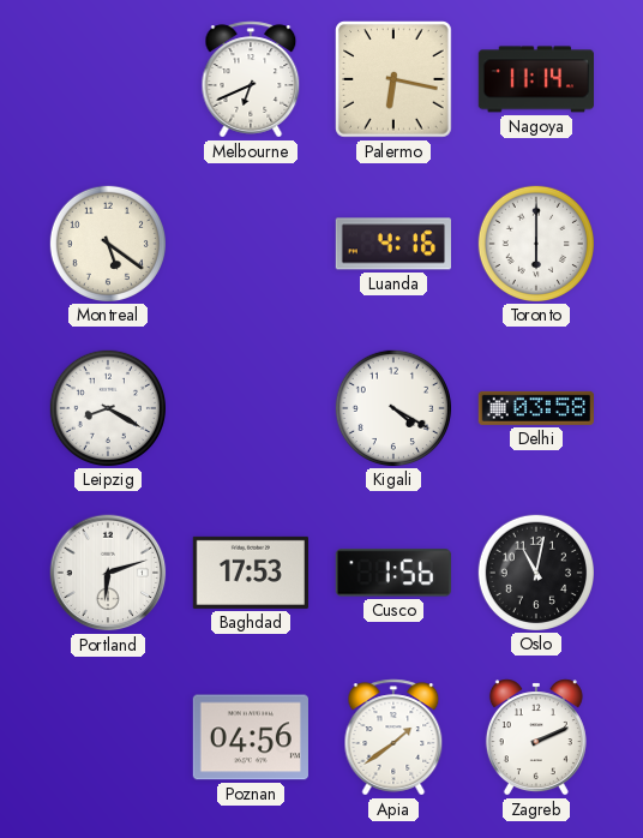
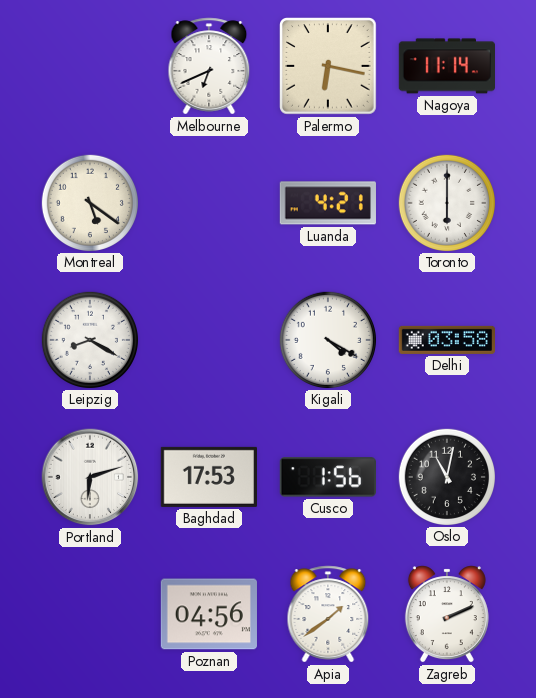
Luanda: 4:16 -> 4:21
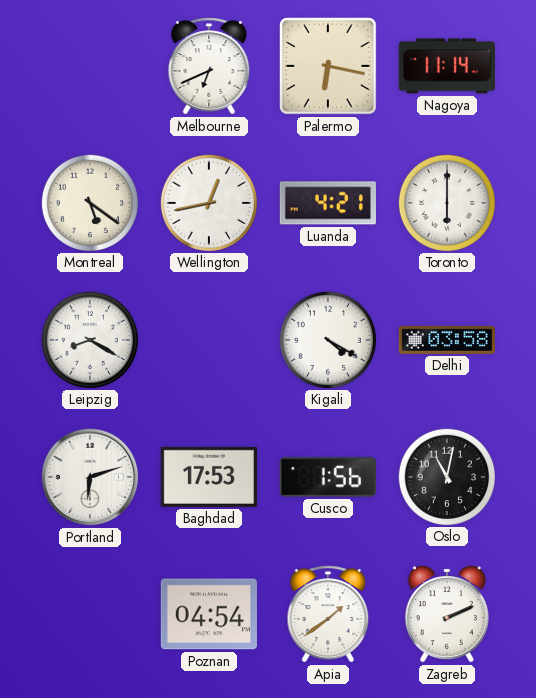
Wellington: none -> 12:43
Poznan: 04:56 -> 04:54
